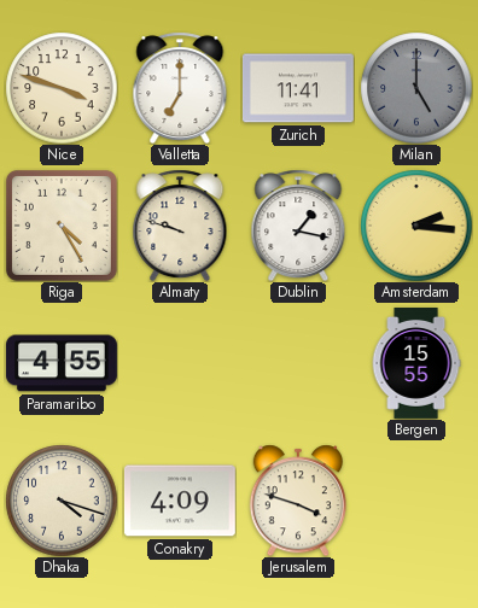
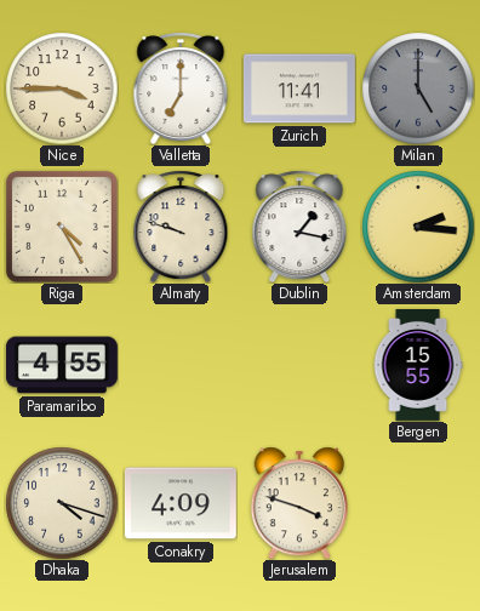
Nice: 3:48 -> 3:45
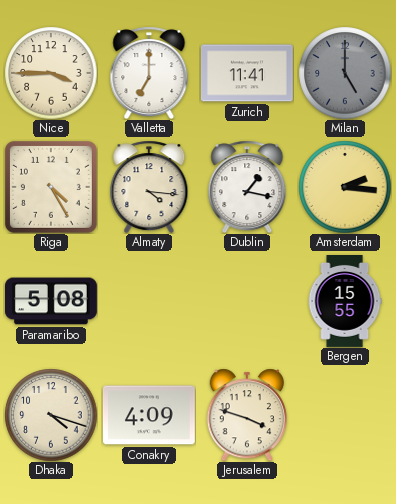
Almaty: 9:48 -> 4:16
Paramaribo: 4:55 -> 5:08
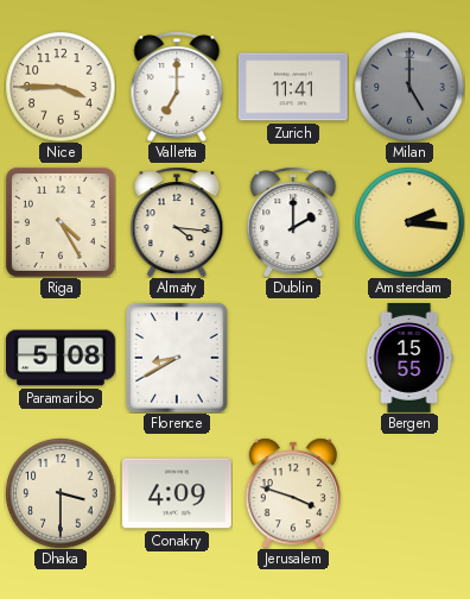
Dublin: 1:17 -> 2:00
Florence: none -> 8:40
Dhaka: 4:18 -> 3:30
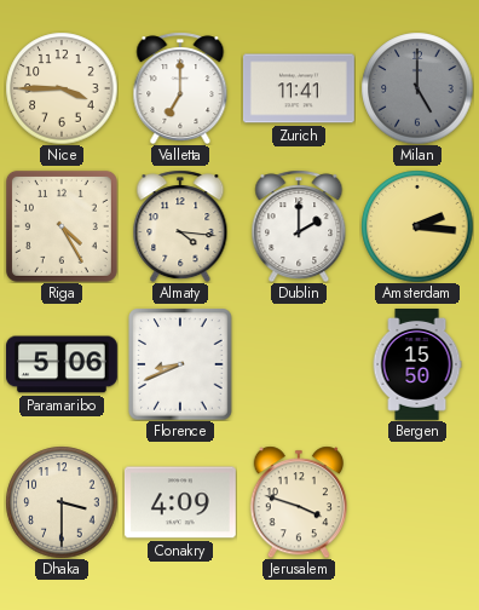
Paramaribo: 5:08 -> 5:06
Florence: 8:40 -> 8:41
Bergen: 15:55 -> 15:50
